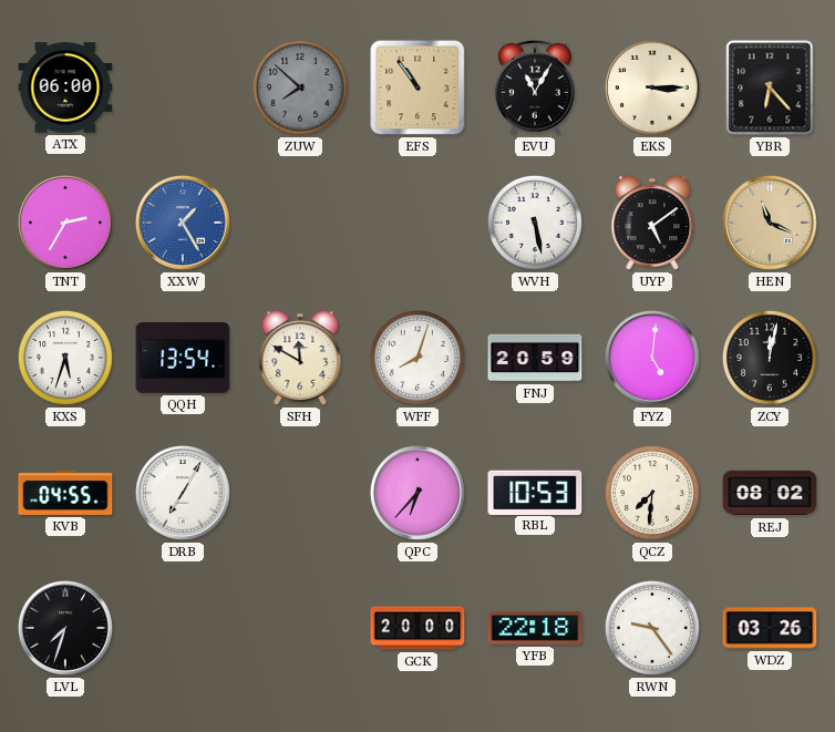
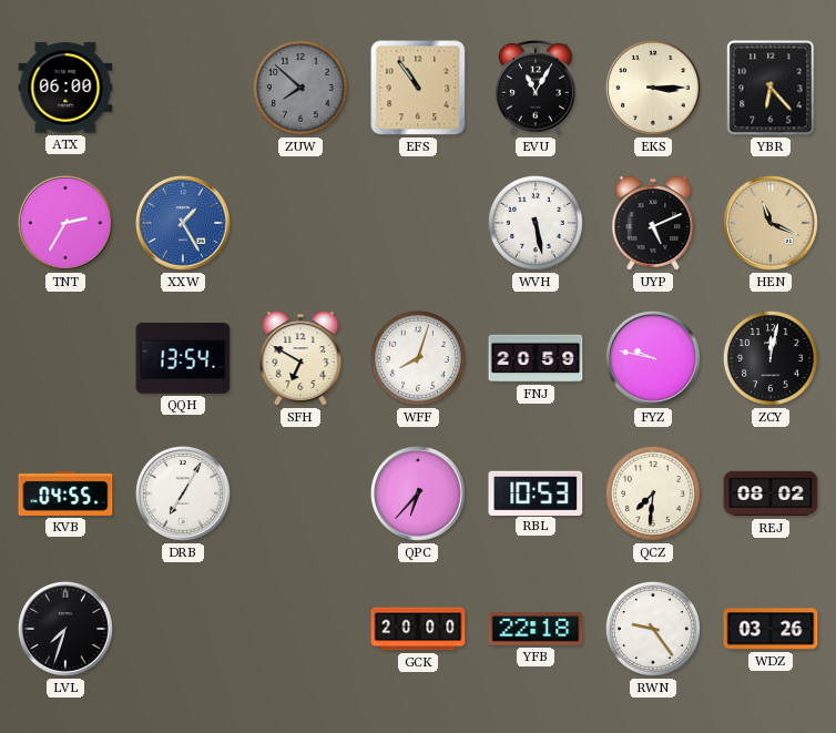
UYP: 5:09 -> 5:11
KXS: 5:33 -> none
SFH: 11:50 -> 6:50
FYZ: 5:01 -> 9:47
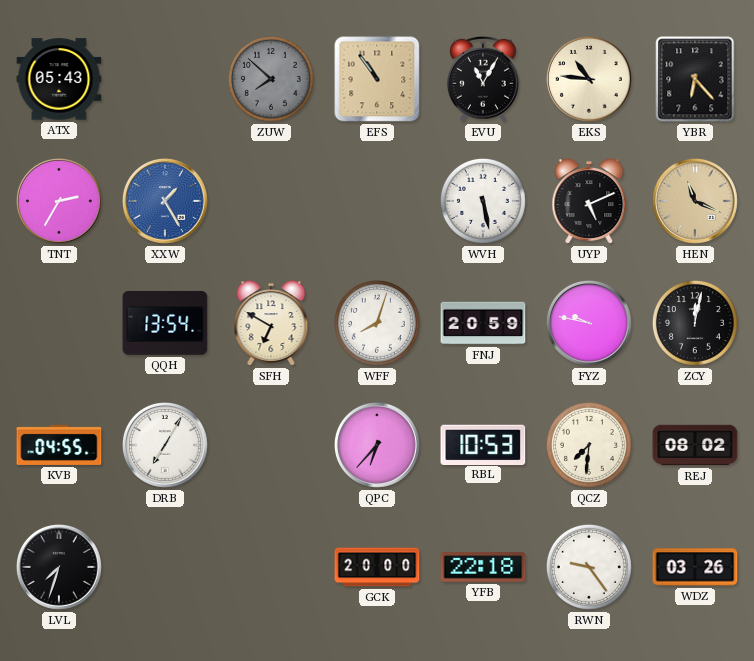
ATX: 06:00 -> 05:43
EKS: 3:15 -> 10:46
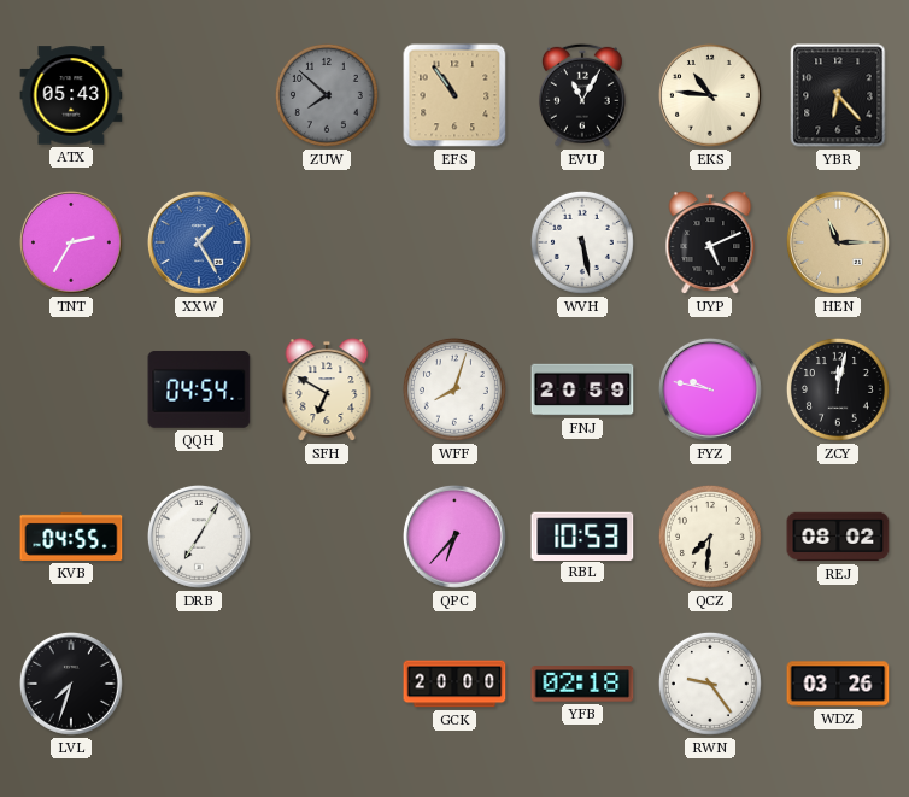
HEN: 11:19 -> 11:15
QQH: 13:54 -> 04:54
YFB: 22:18 -> 02:18
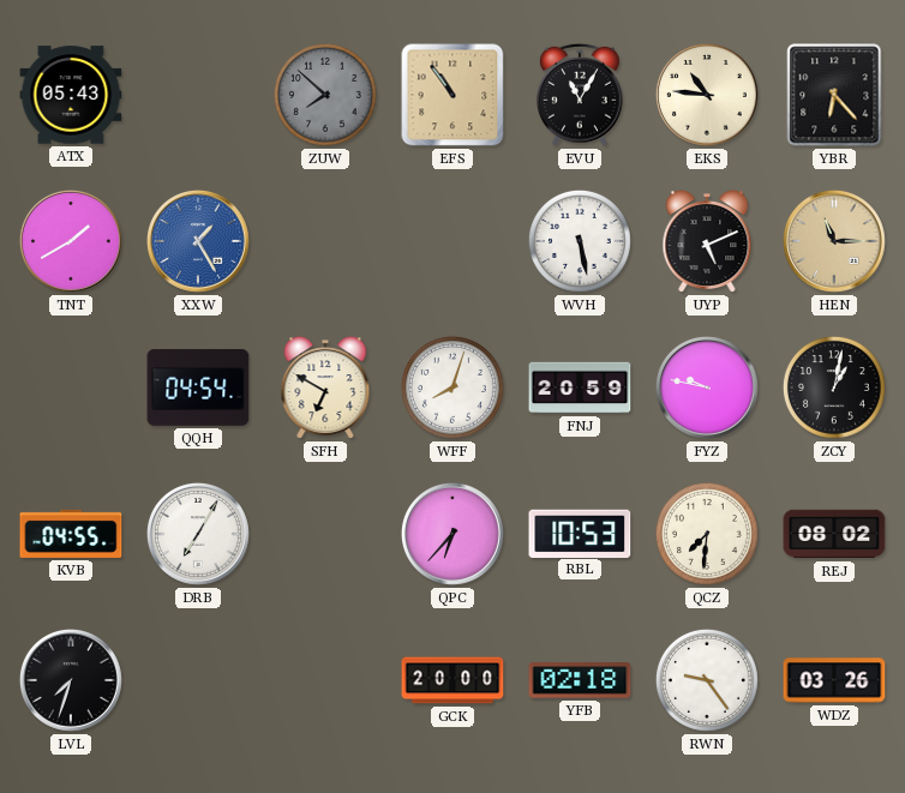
TNT: 2:35 -> 1:40
ZCY: 12:02 -> 1:02
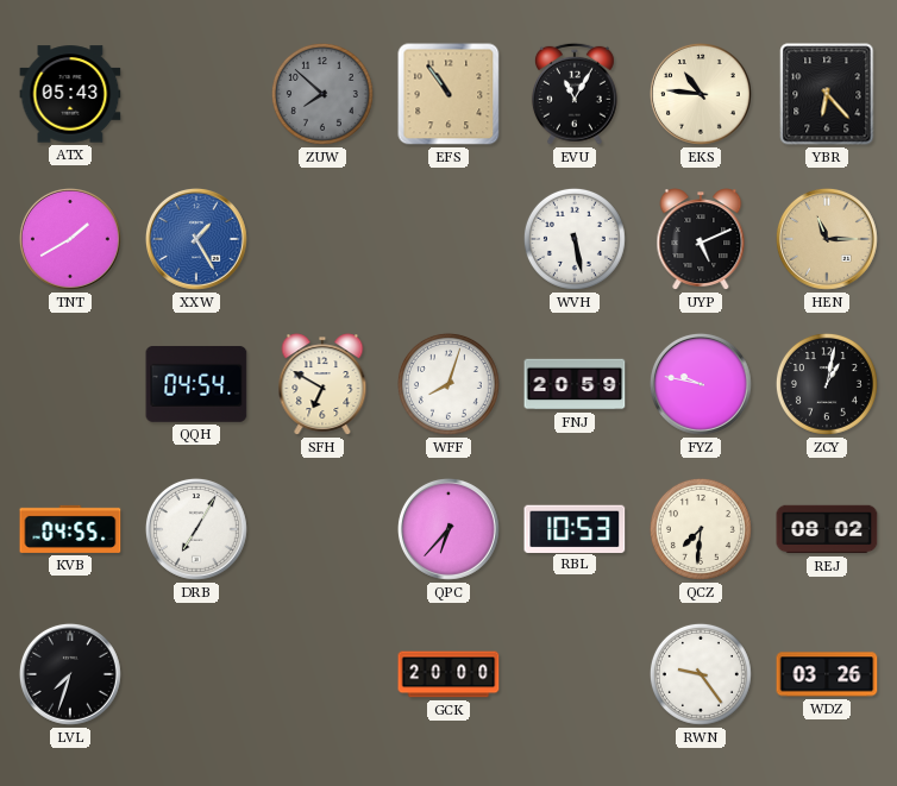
YFB: 02:18 -> none
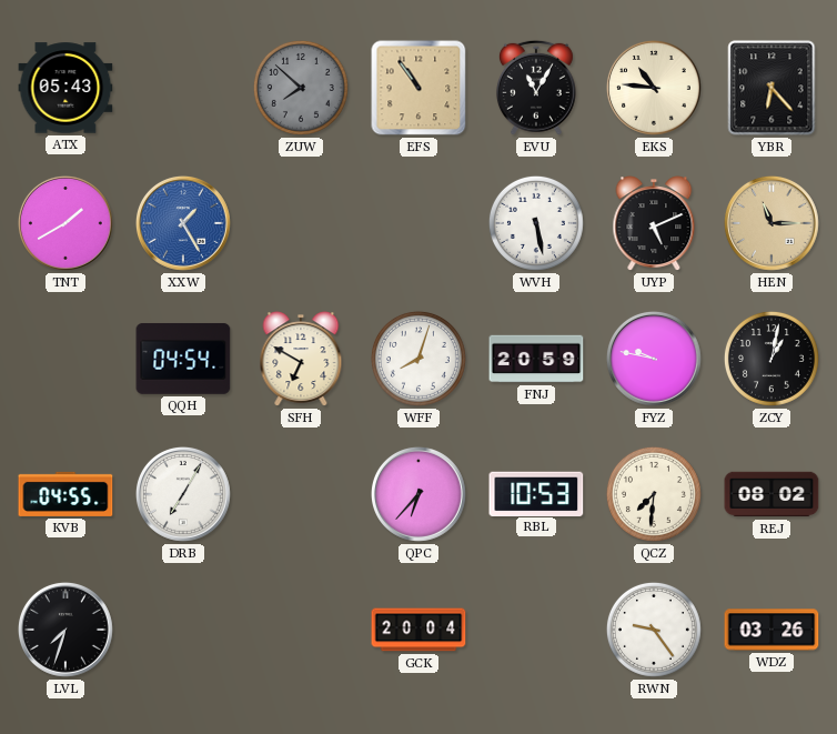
GCK: 20:00 -> 20:04
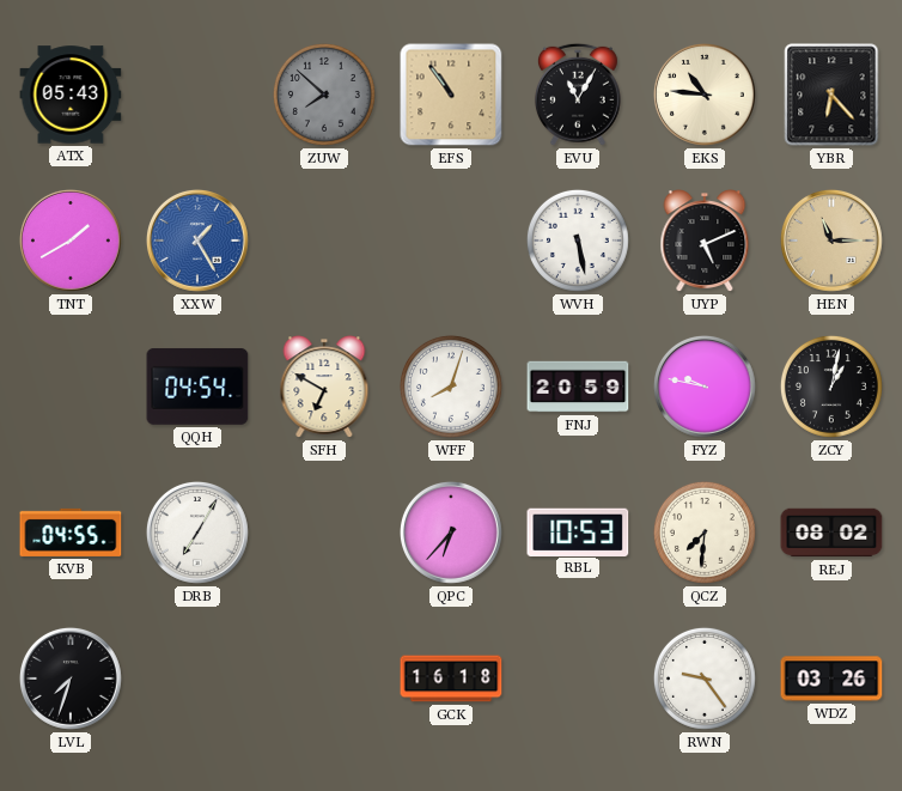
GCK: 20:04 -> 16:18
